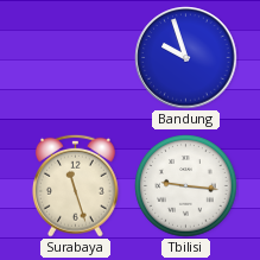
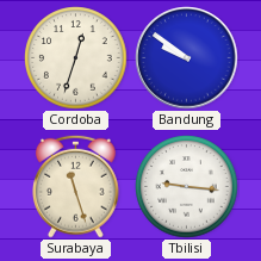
Cordoba: none -> 12:33
Bandung: 9:57 -> 9:51
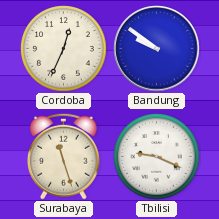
Cordoba: 12:33 -> 12:34
Tbilisi: 9:16 -> 9:19
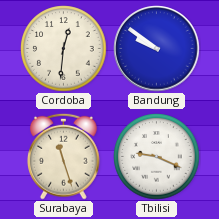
Cordoba: 12:34 -> 12:31
